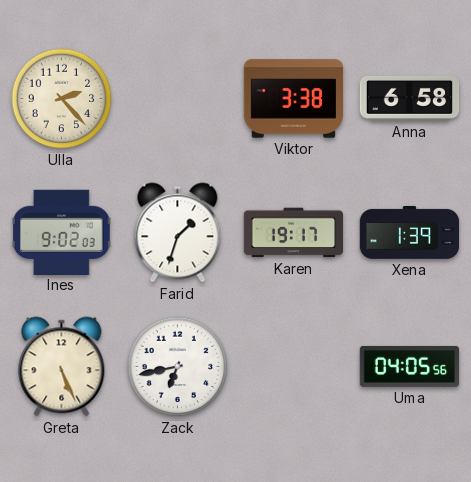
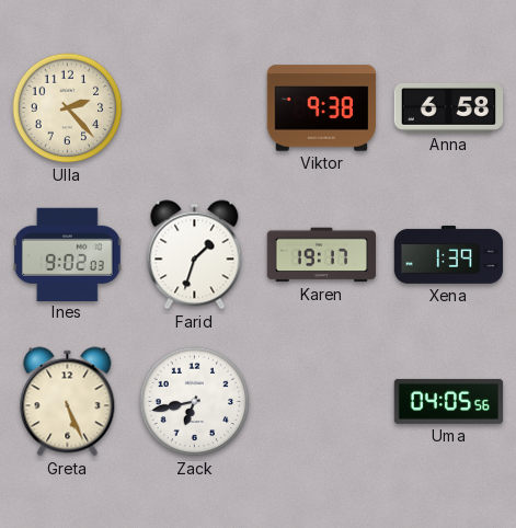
Viktor: 3:38 -> 9:38
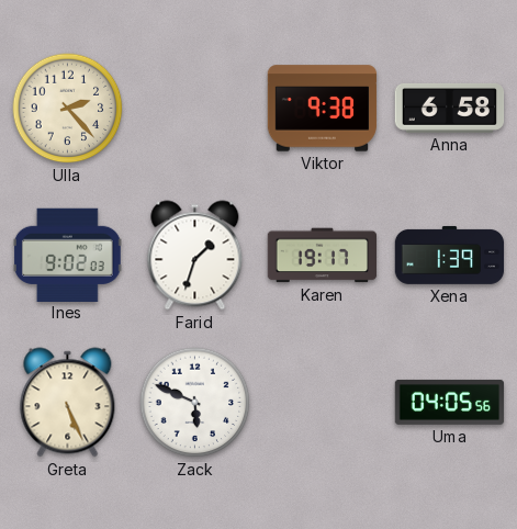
Zack: 6:43 -> 5:49
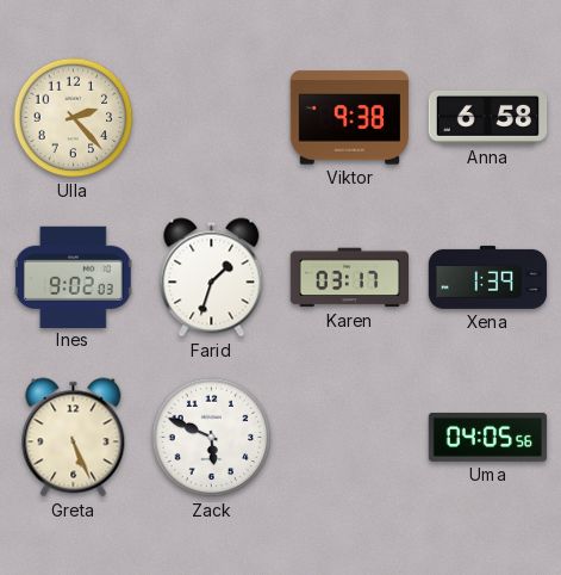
Karen: 19:17 -> 03:17
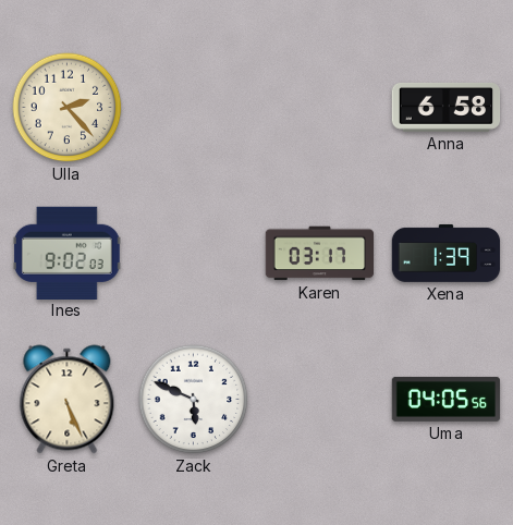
Viktor: 9:38 -> none
Farid: 1:33 -> none
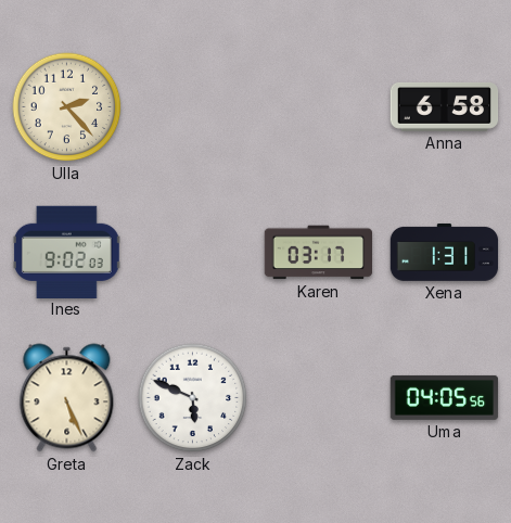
Xena: 1:39 -> 1:31
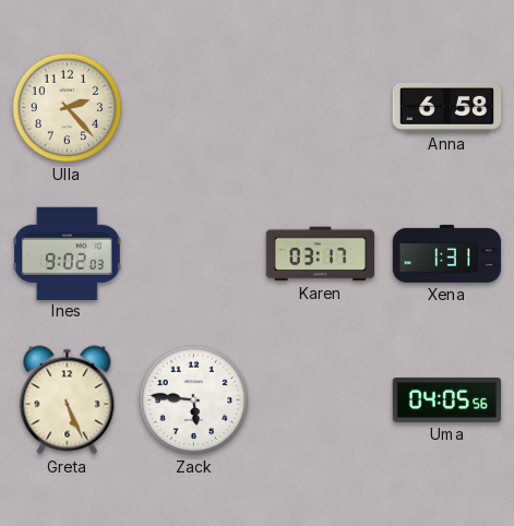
Zack: 5:49 -> 5:46
